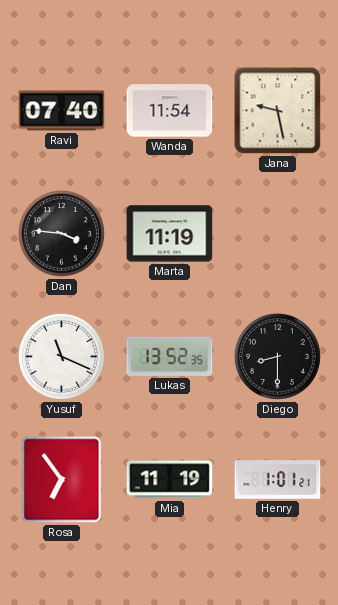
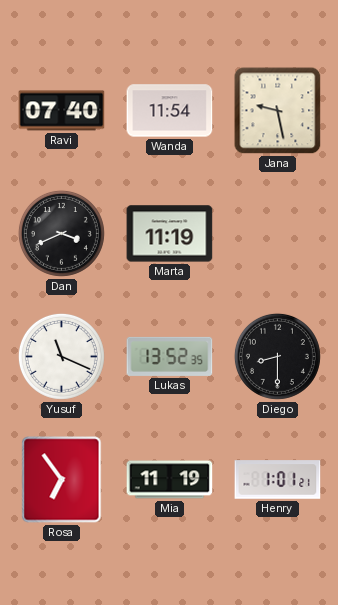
Dan: 3:46 -> 3:41
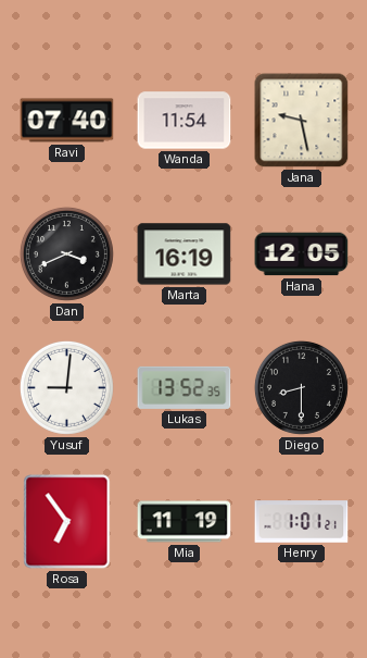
Marta: 11:19 -> 16:19
Hana: none -> 12:05
Yusuf: 11:19 -> 9:01
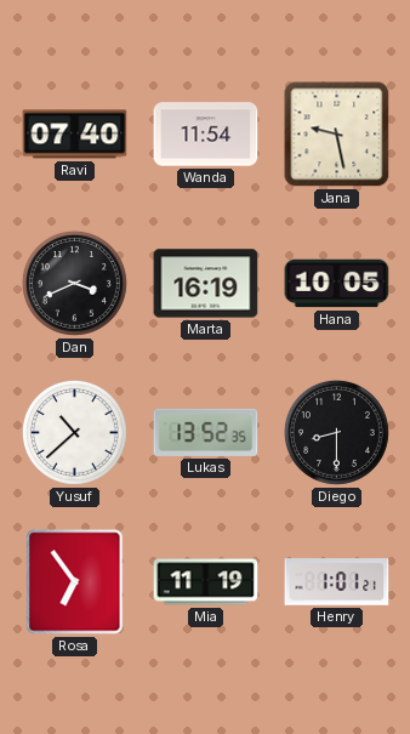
Hana: 12:05 -> 10:05
Yusuf: 9:01 -> 10:38
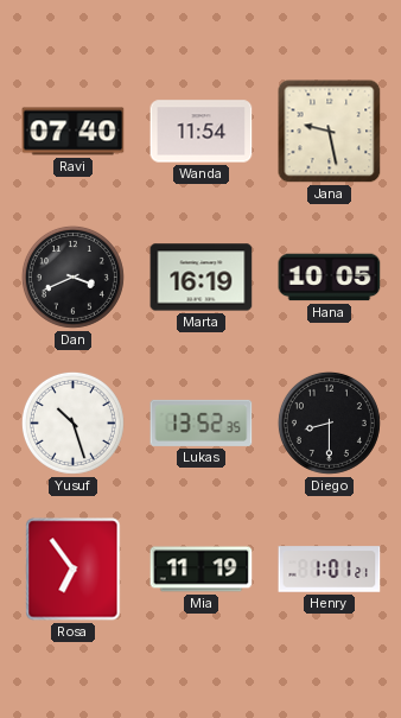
Yusuf: 10:38 -> 10:27
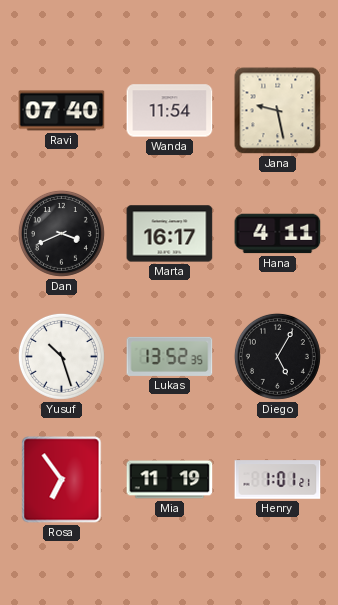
Marta: 16:19 -> 16:17
Hana: 10:05 -> 4:11
Diego: 8:30 -> 5:05
